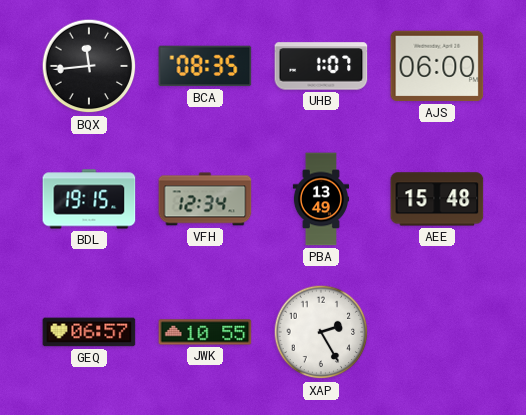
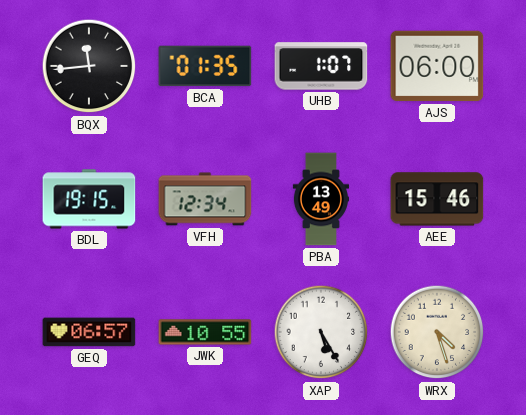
BCA: 08:35 -> 01:35
AEE: 15:48 -> 15:46
XAP: 2:25 -> 5:25
WRX: none -> 4:27
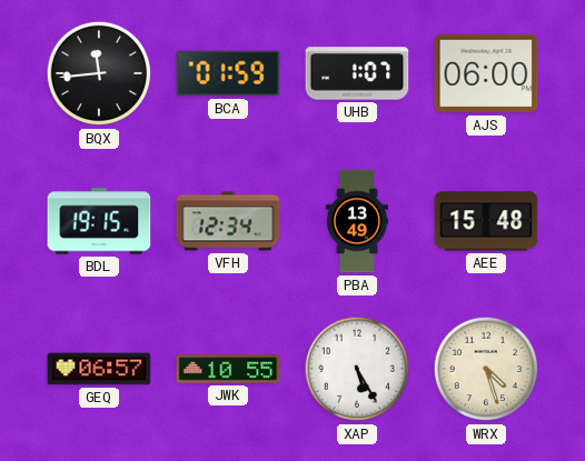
BCA: 01:35 -> 01:59
AEE: 15:46 -> 15:48
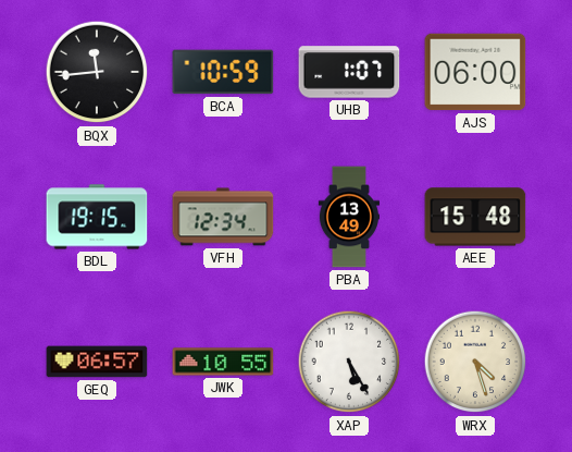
BCA: 01:59 -> 10:59
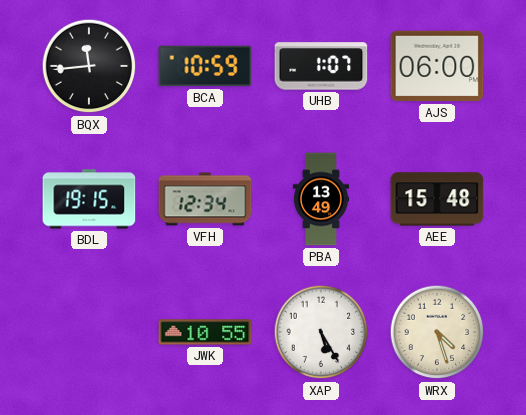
GEQ: 06:57 -> none
